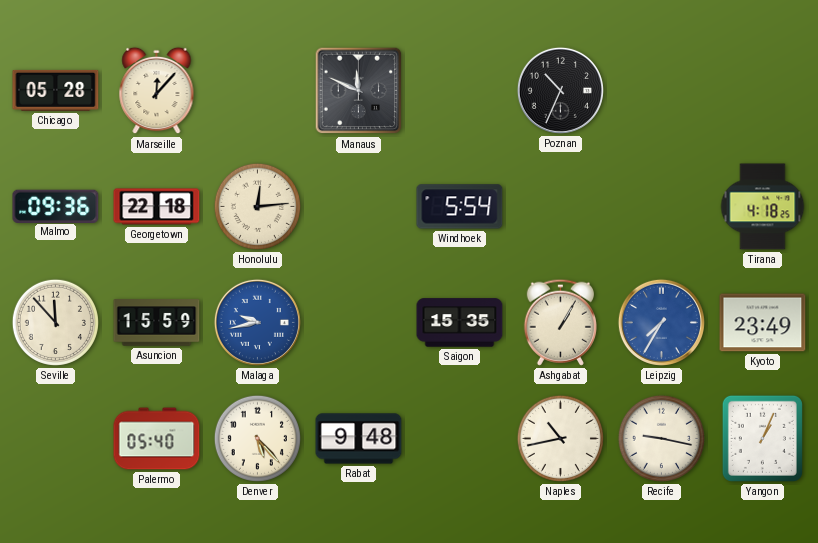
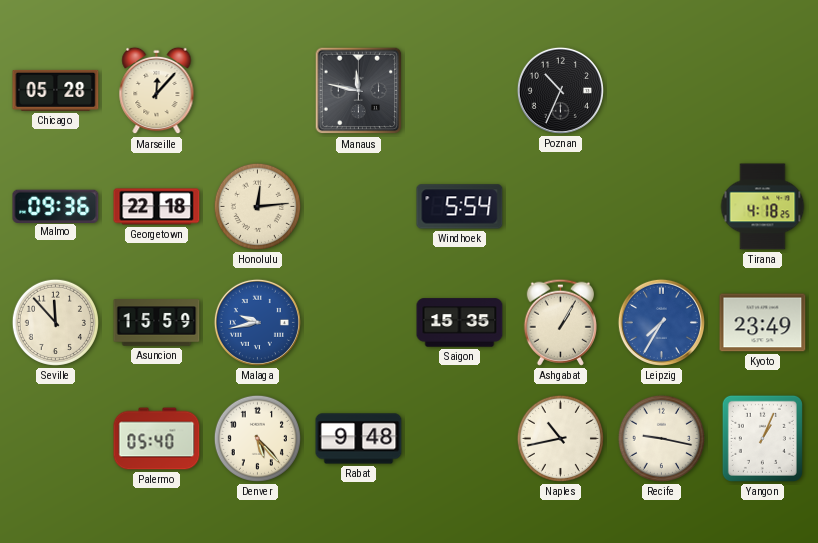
Manaus: 11:49 -> 11:47
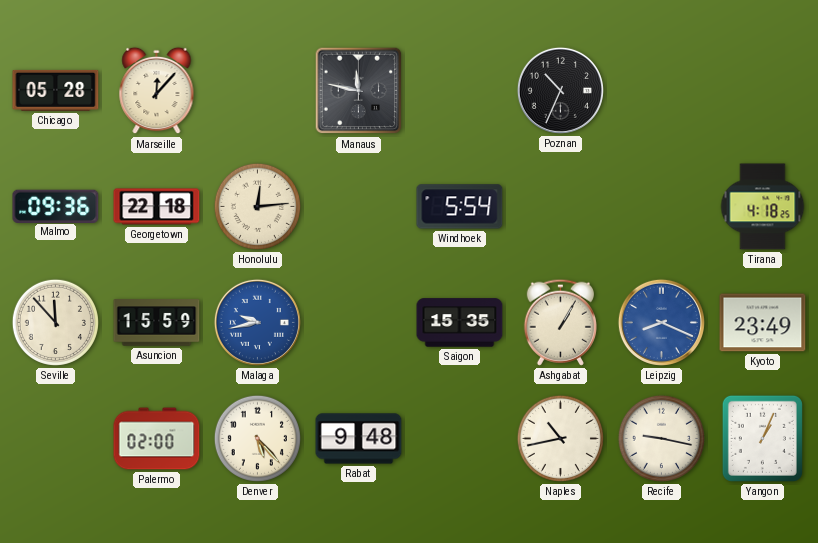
Leipzig: 7:35 -> 8:19
Palermo: 05:40 -> 02:00
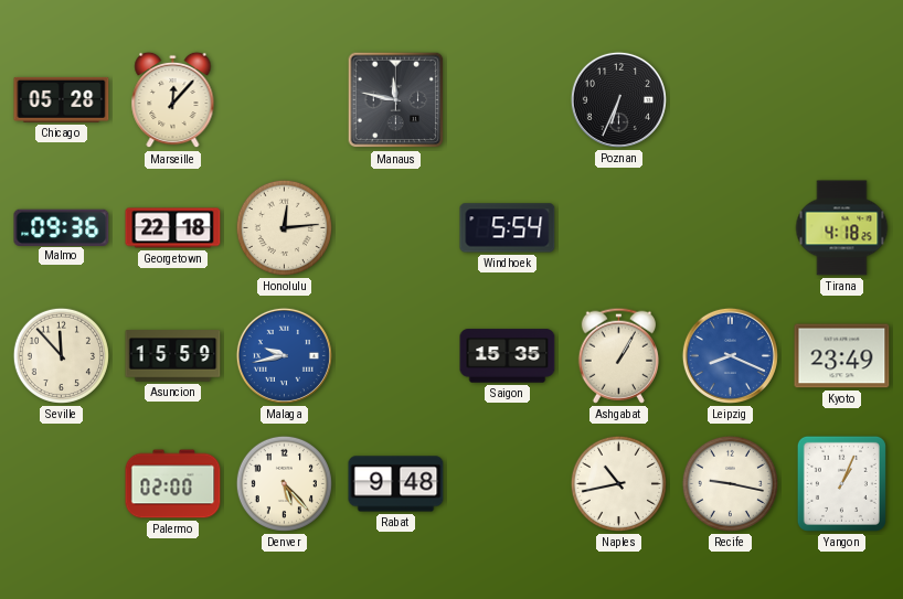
Poznan: 10:34 -> 6:34
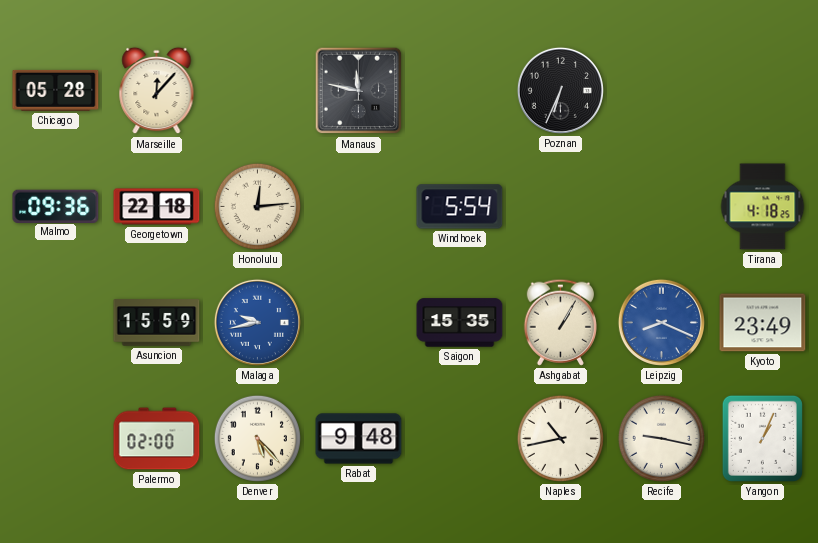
Seville: 11:53 -> none
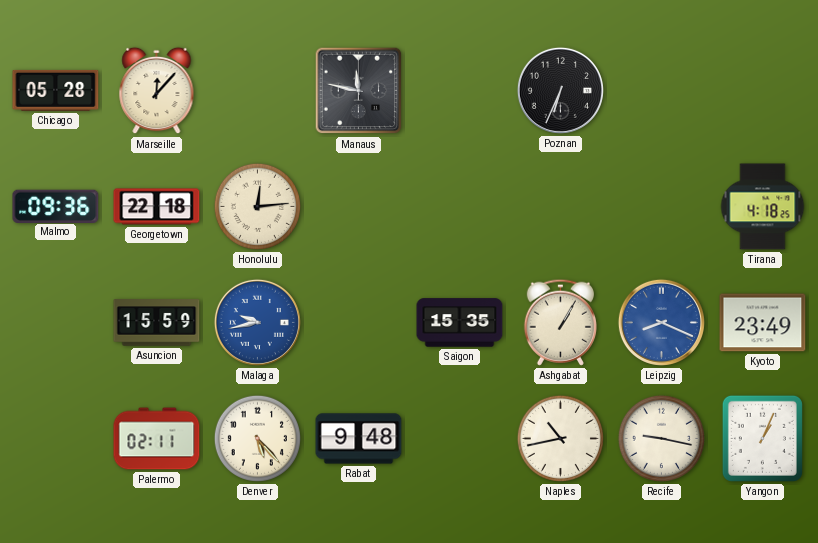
Windhoek: 5:54 -> none
Palermo: 02:00 -> 02:11
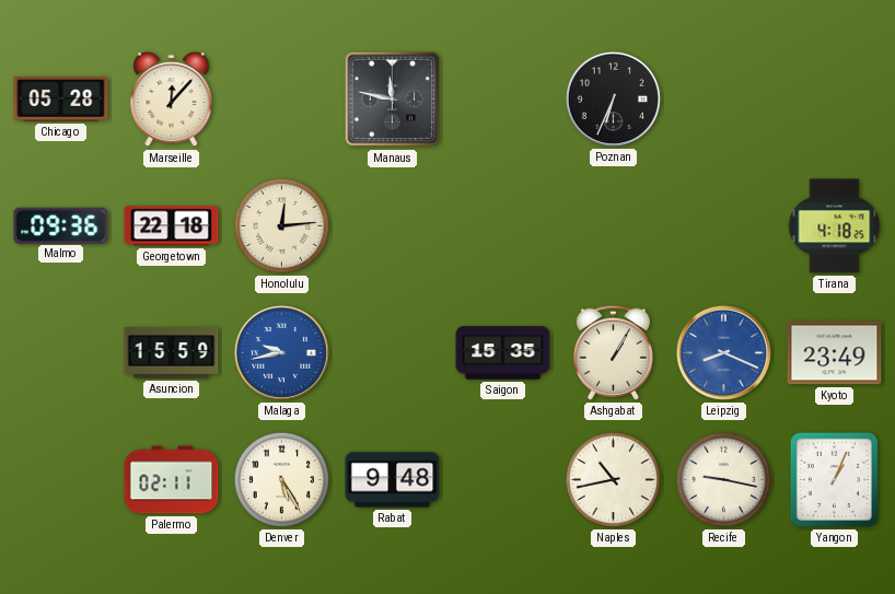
Denver: 5:23 -> 5:25
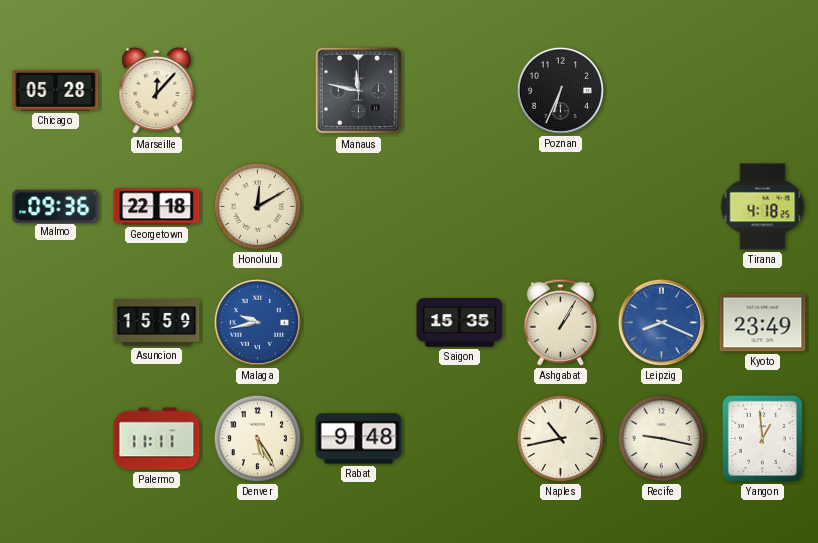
Honolulu: 12:14 -> 12:10
Palermo: 02:11 -> 11:11
Yangon: 1:04 -> 12:59
